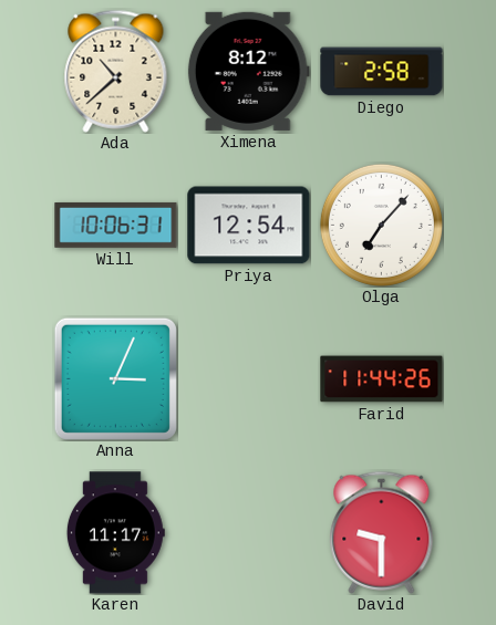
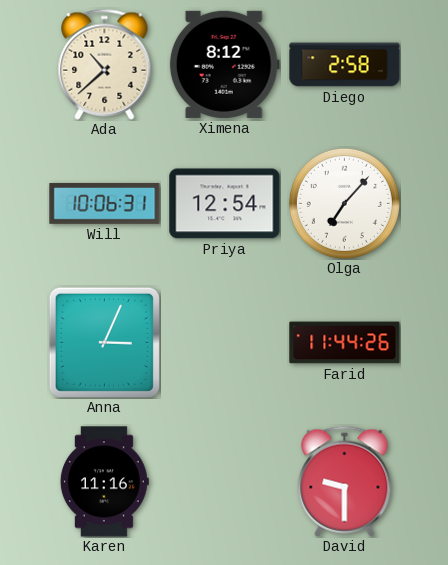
Karen: 11:17 -> 11:16
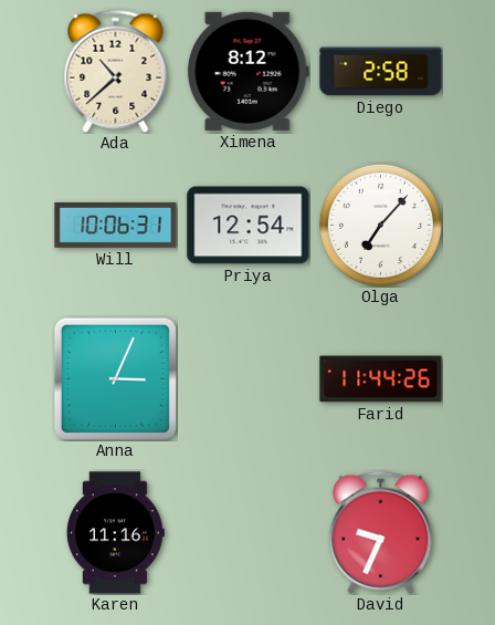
David: 9:30 -> 9:34
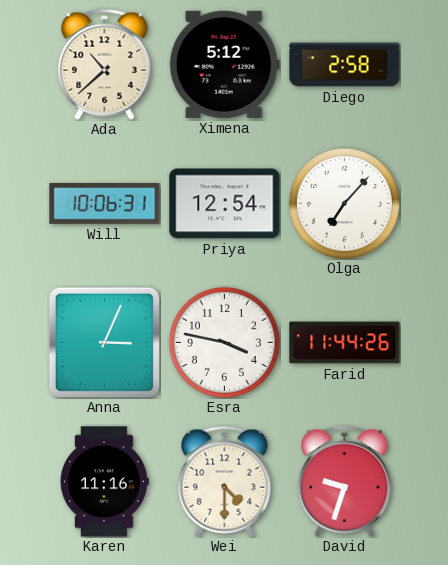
Ximena: 8:12 -> 5:12
Esra: none -> 3:47
Wei: none -> 4:30
David: 9:34 -> 9:33
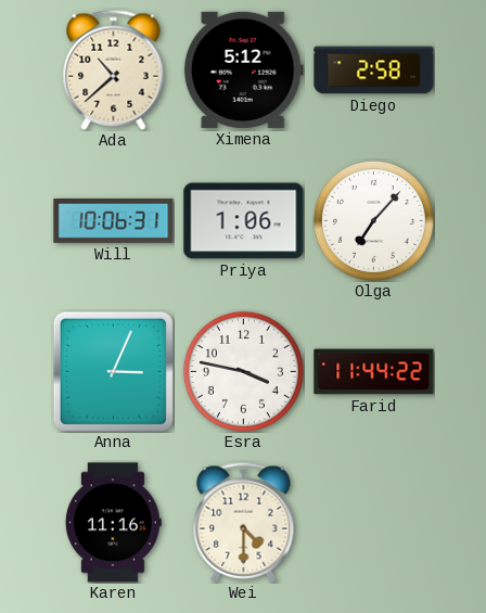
Priya: 12:54 -> 1:06
Farid: 11:44:26 -> 11:44:22
David: 9:33 -> none
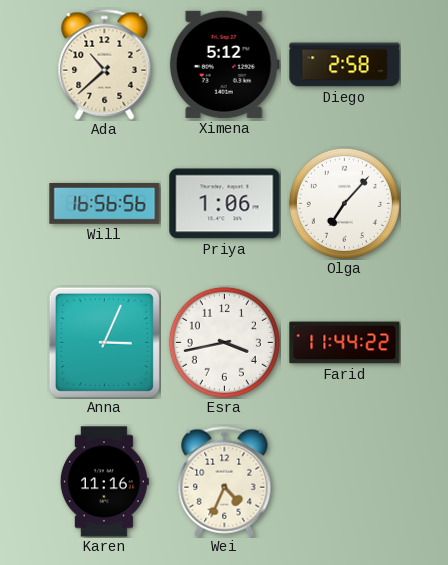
Will: 10:06 -> 16:56
Esra: 3:47 -> 3:43
Wei: 4:30 -> 4:34
